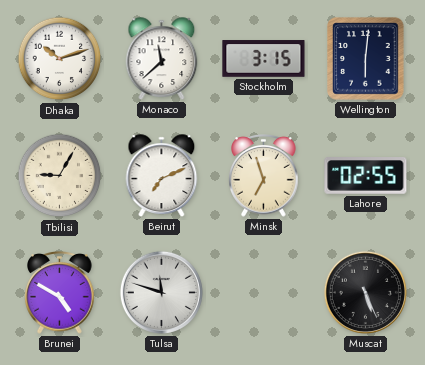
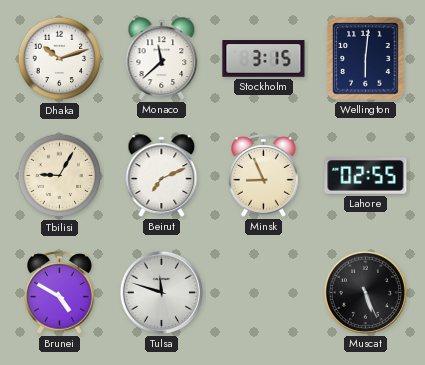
Minsk: 6:57 -> 8:56
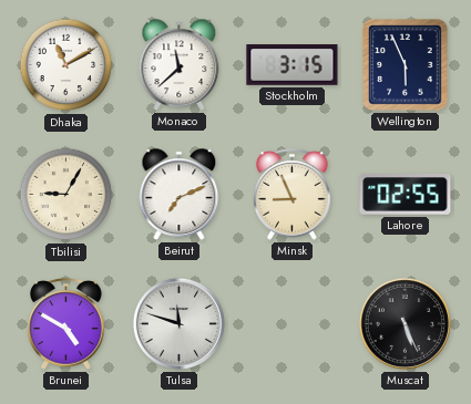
Dhaka: 10:12 -> 11:10
Wellington: 6:01 -> 5:56
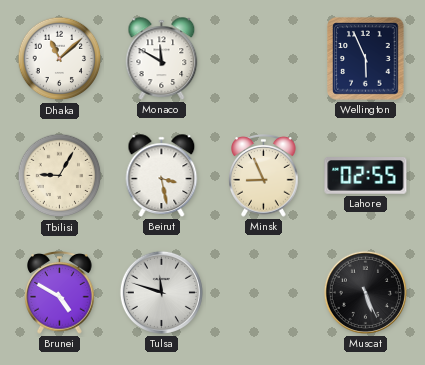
Dhaka: 11:10 -> 11:08
Monaco: 11:38 -> 11:50
Stockholm: 3:15 -> none
Beirut: 7:11 -> 3:28
